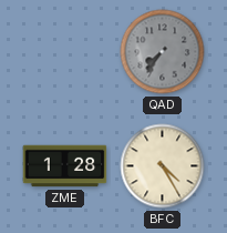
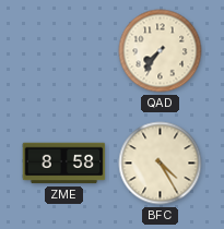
QAD dial: grey -> cream
ZME: 1:28 -> 8:58
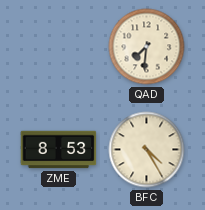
QAD: 7:36 -> 7:31
ZME: 8:58 -> 8:53
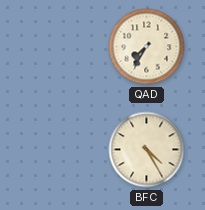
QAD: 7:31 -> 7:35
ZME: 8:53 -> none
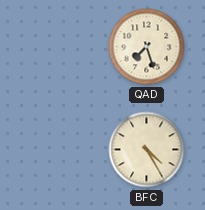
QAD: 7:35 -> 7:27
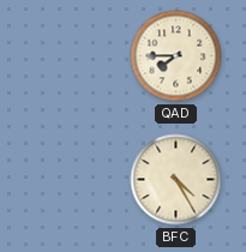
QAD: 7:27 -> 7:45
